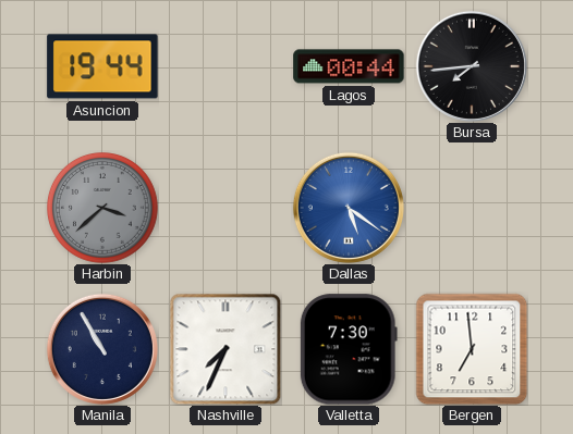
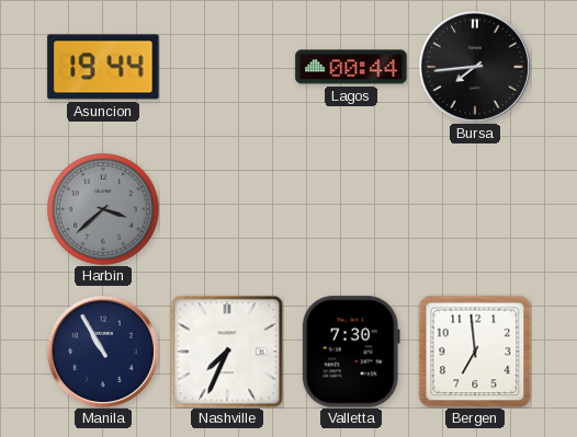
Dallas: 5:21 -> none
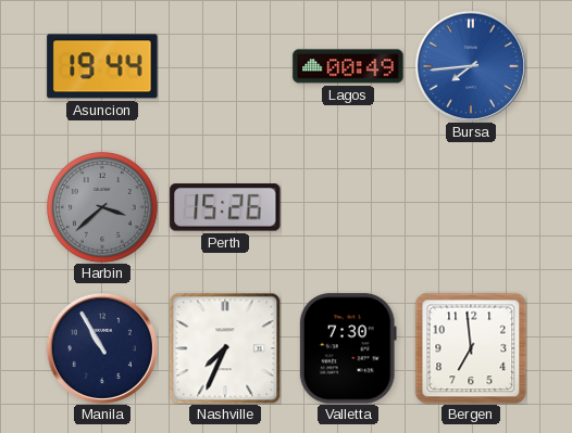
Lagos: 00:44 -> 00:49
Bursa dial: black -> blue
Perth: none -> 15:26
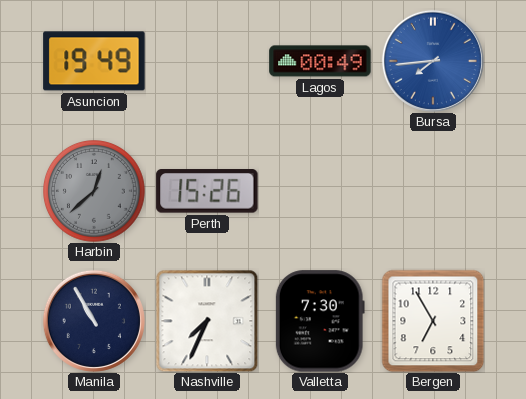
Asuncion: 19:44 -> 19:49
Harbin: 3:38 -> 12:38
Bergen: 6:59 -> 6:55
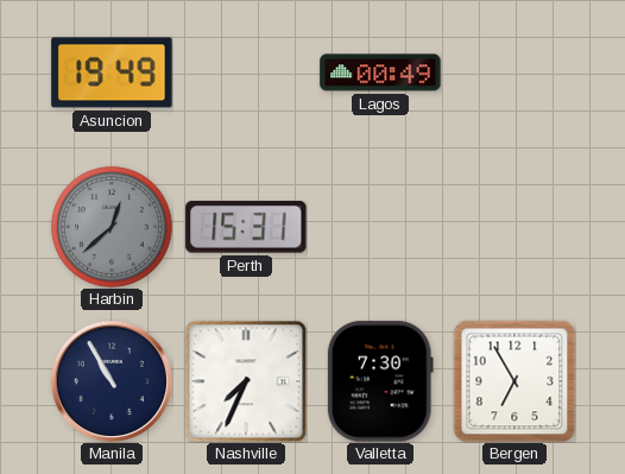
Bursa: 7:44 -> none
Perth: 15:26 -> 15:31
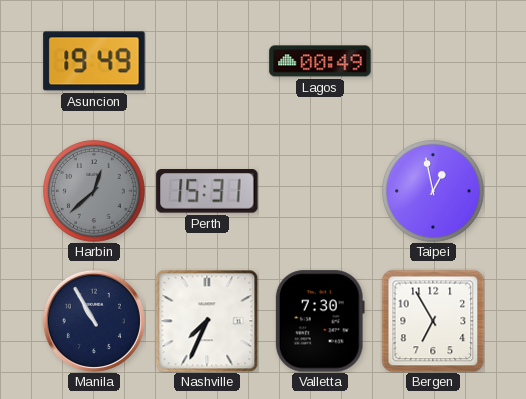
Taipei: none -> 12:58
